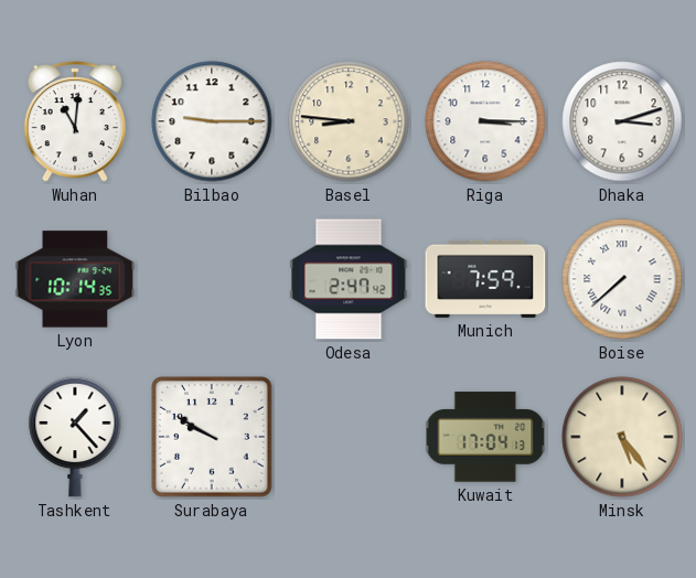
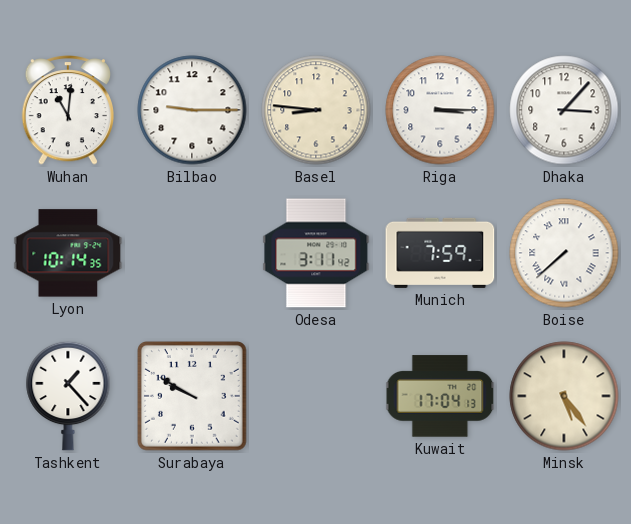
Dhaka: 3:12 -> 3:07
Odesa: 2:47 -> 3:11
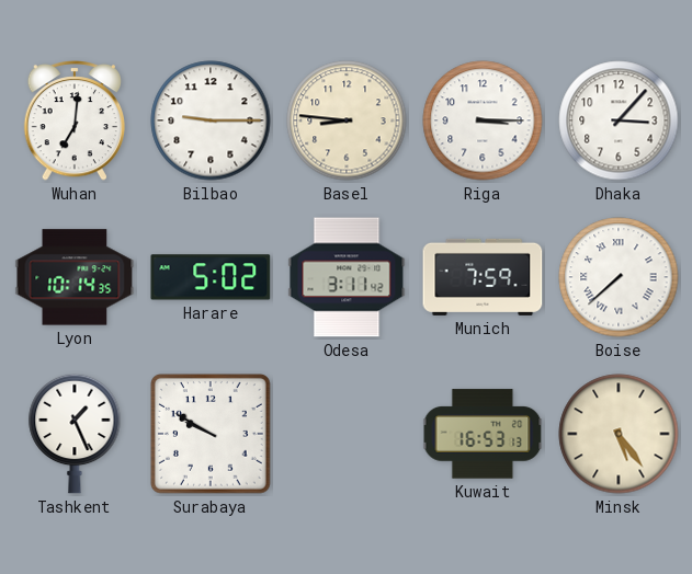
Wuhan: 11:01 -> 7:01
Harare: none -> 5:02
Tashkent: 1:23 -> 1:26
Kuwait: 17:04 -> 16:53
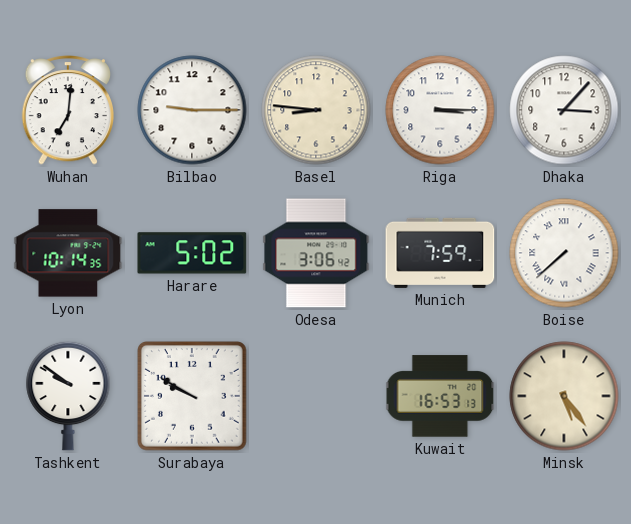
Odesa: 3:11 -> 3:06
Tashkent: 1:26 -> 9:51
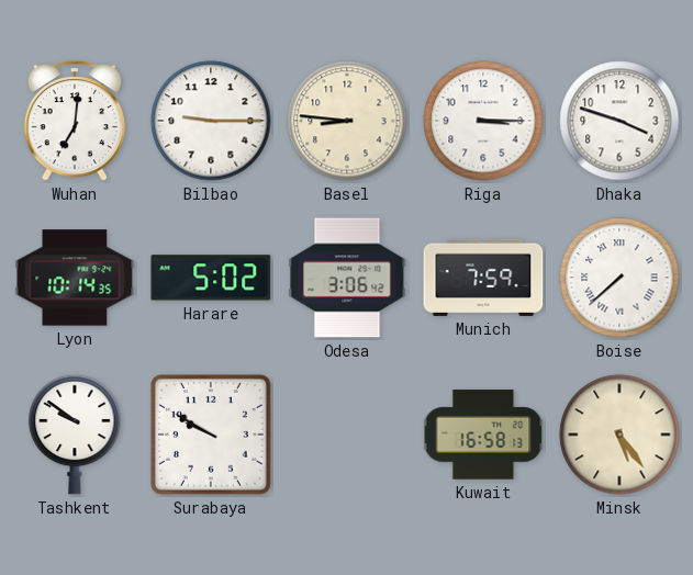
Dhaka: 3:07 -> 3:48
Kuwait: 16:53 -> 16:58
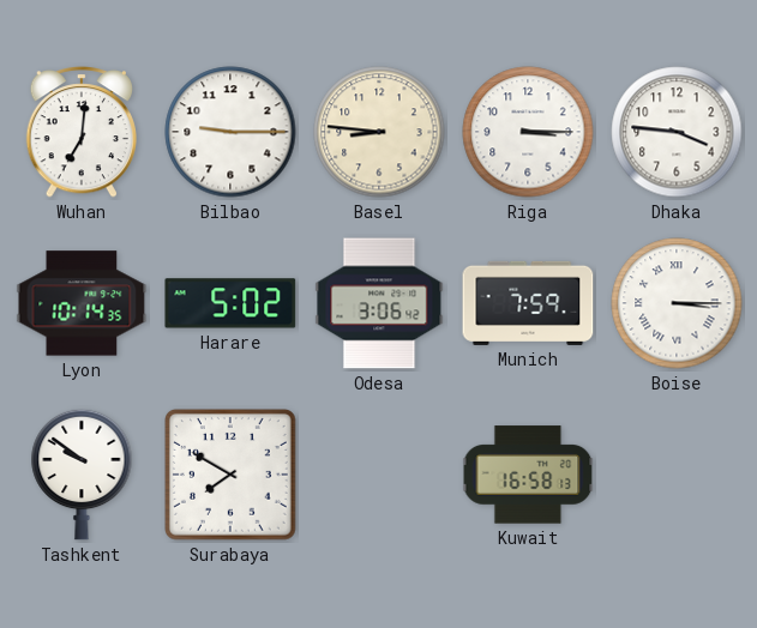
Dhaka: 3:48 -> 3:46
Boise: 7:38 -> 3:15
Surabaya: 9:50 -> 7:50
Minsk: 5:24 -> none
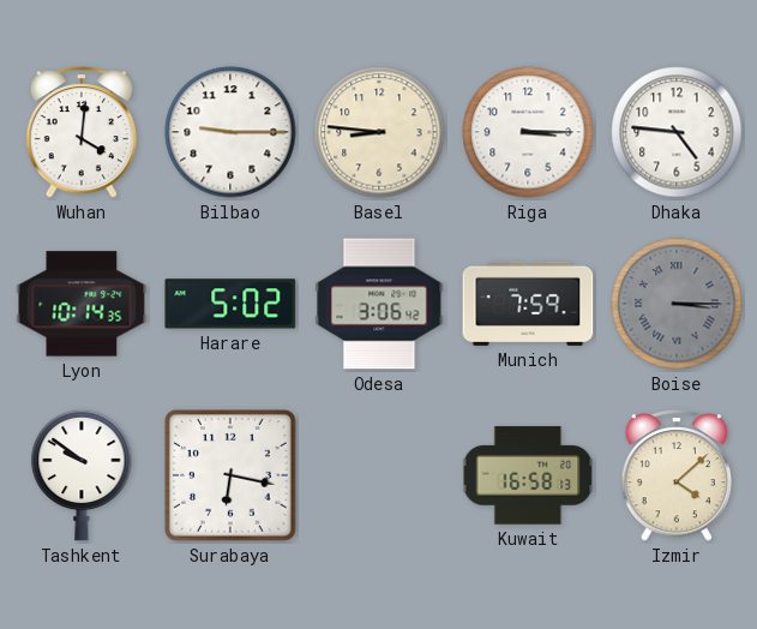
Wuhan: 7:01 -> 4:01
Dhaka: 3:46 -> 4:46
Boise dial: white -> grey
Surabaya: 7:50 -> 6:17
Izmir: none -> 4:08
